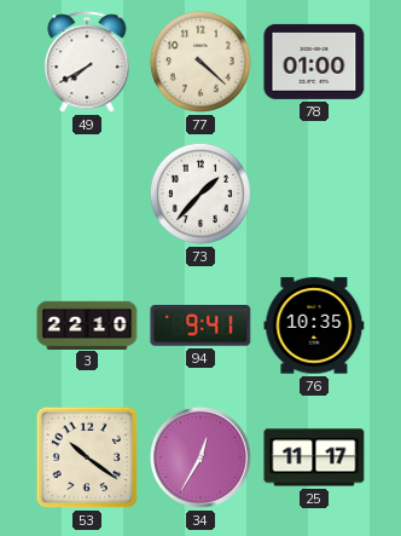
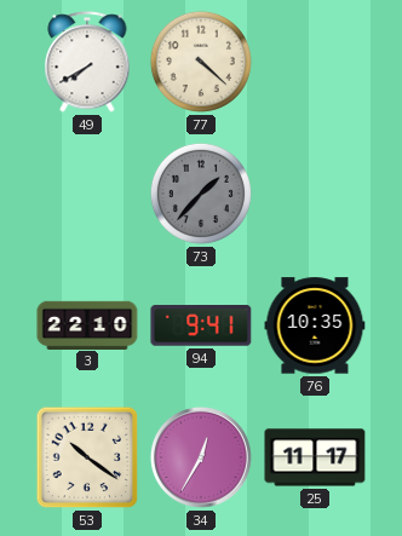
78: 01:00 -> none
73 dial: white -> grey
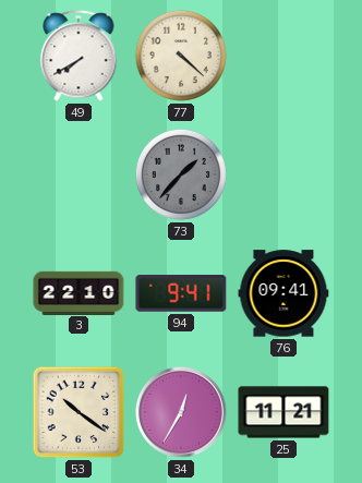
76: 10:35 -> 09:41
25: 11:17 -> 11:21
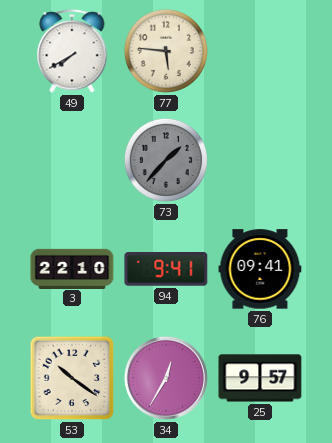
77: 4:22 -> 5:46
25: 11:21 -> 9:57
